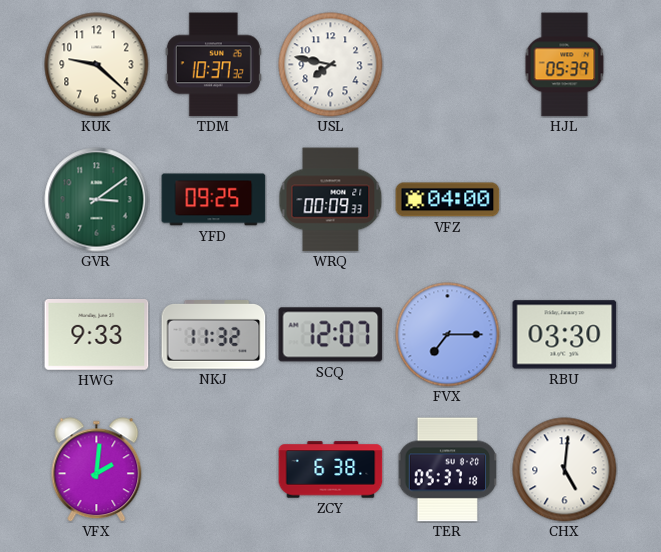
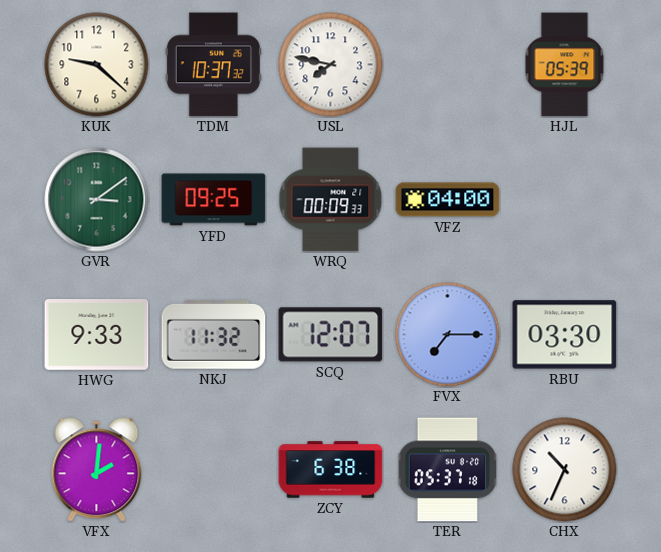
CHX: 5:01 -> 10:34
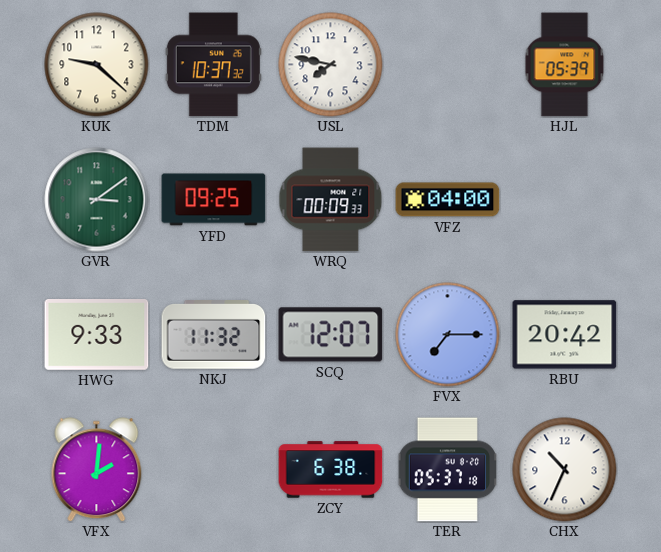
RBU: 03:30 -> 20:42
